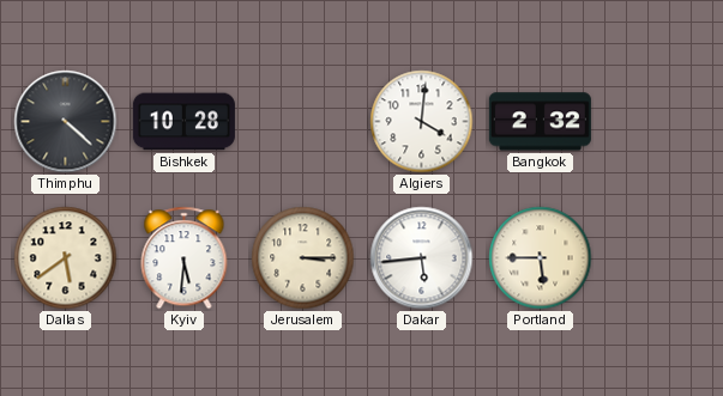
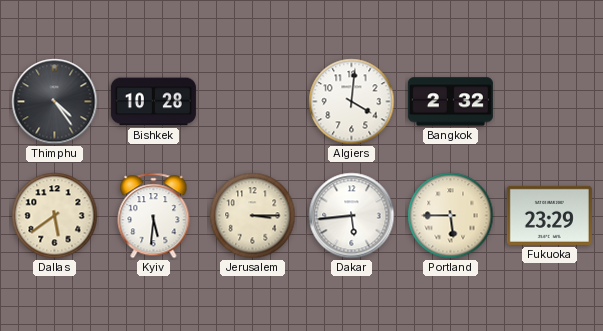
Thimphu: 4:22 -> 4:24
Fukuoka: none -> 23:29
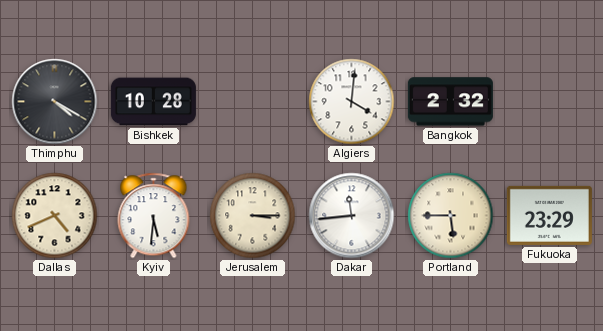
Thimphu: 4:24 -> 4:20
Dallas: 5:39 -> 4:41
Dakar: 5:44 -> 11:44
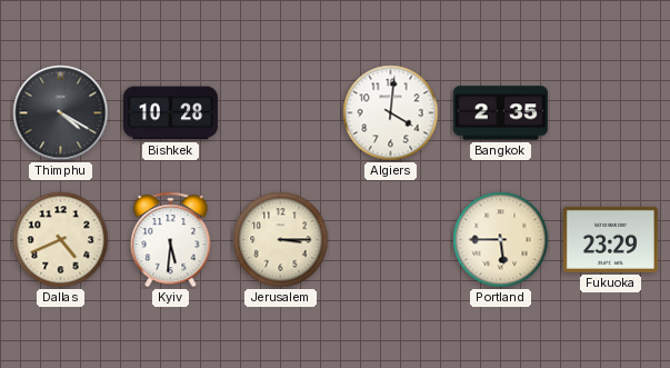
Bangkok: 2:32 -> 2:35
Dakar: 11:44 -> none
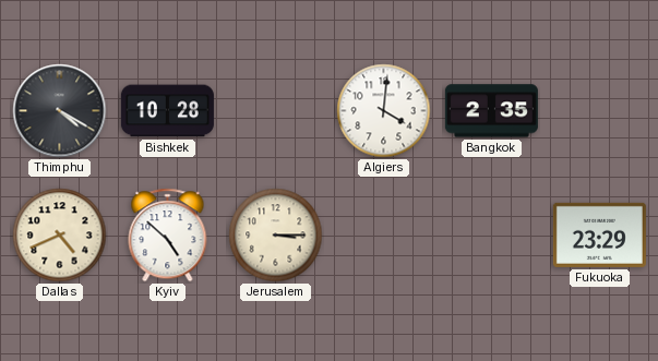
Kyiv: 5:31 -> 4:52
Portland: 5:45 -> none
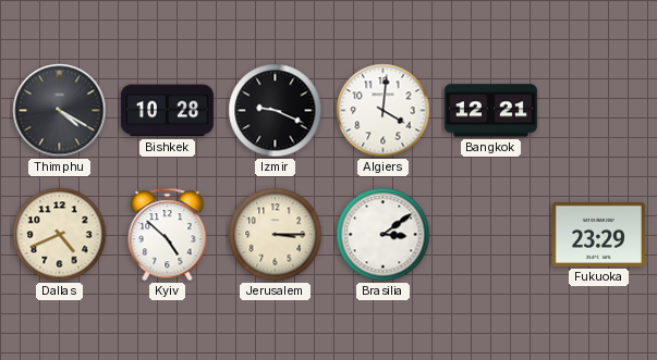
Izmir: none -> 9:19
Bangkok: 2:35 -> 12:21
Brasilia: none -> 3:09
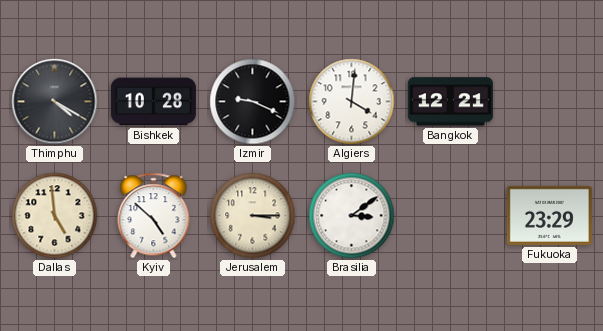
Dallas: 4:41 -> 4:59
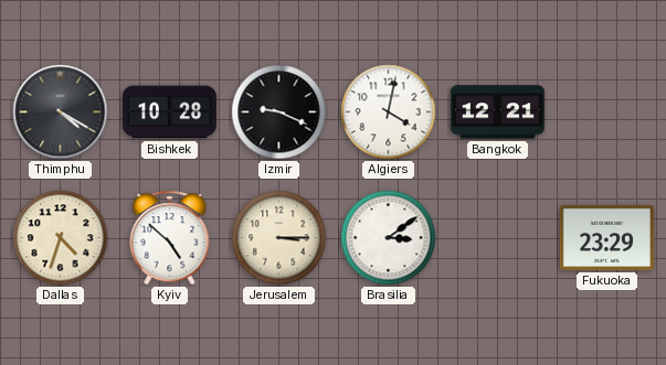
Algiers: 4:01 -> 4:02
Dallas: 4:59 -> 4:33
